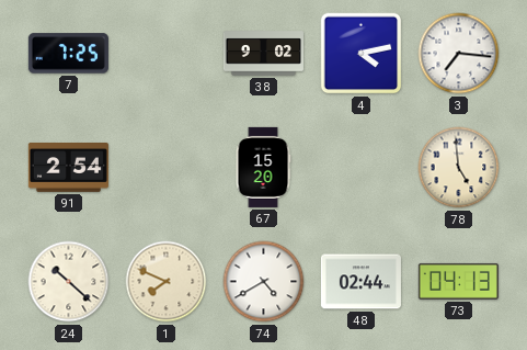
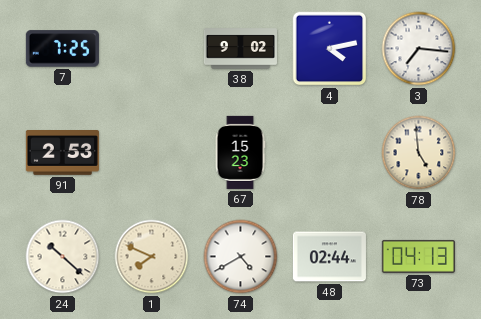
91: 2:54 -> 2:53
67: 15:20 -> 15:23
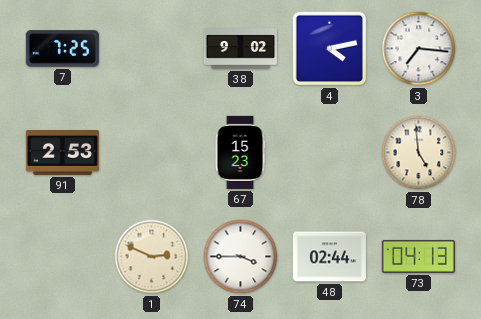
24: 10:22 -> none
1: 7:49 -> 2:49
74: 4:40 -> 3:45
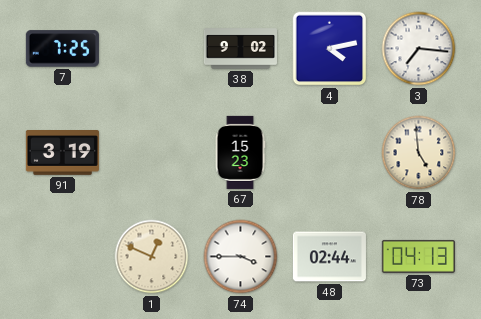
91: 2:53 -> 3:19
1: 2:49 -> 12:49
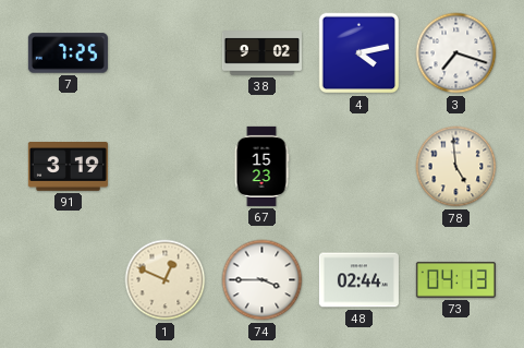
3: 7:16 -> 7:18
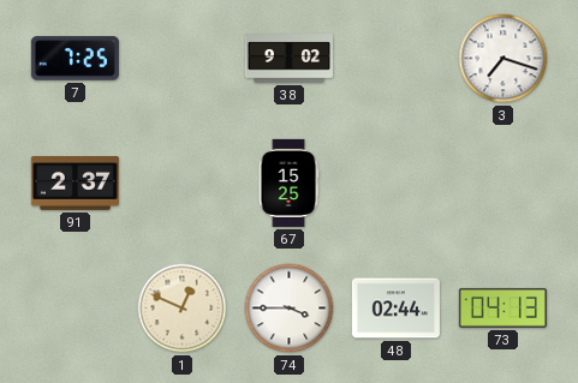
4: 4:13 -> none
91: 3:19 -> 2:37
67: 15:23 -> 15:25
78: 4:59 -> none
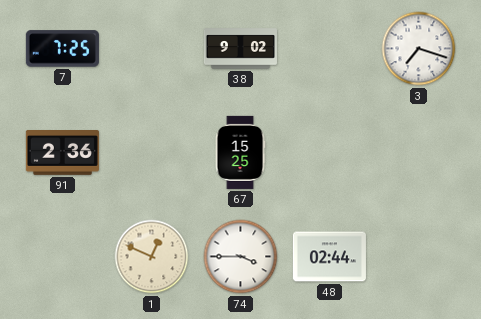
91: 2:37 -> 2:36
73: 04:13 -> none
